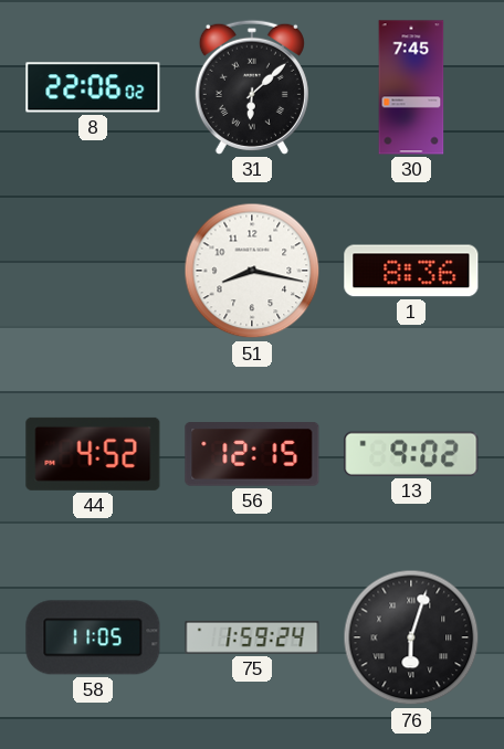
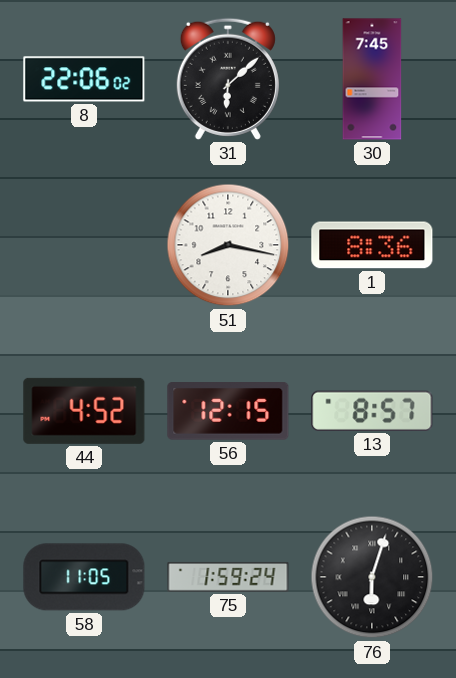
13: 9:02 -> 8:57
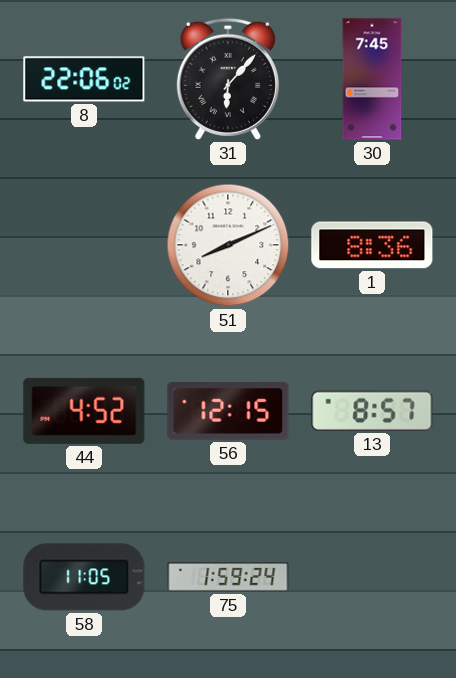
31: 6:08 -> 6:07
51: 8:17 -> 8:11
76: 6:03 -> none
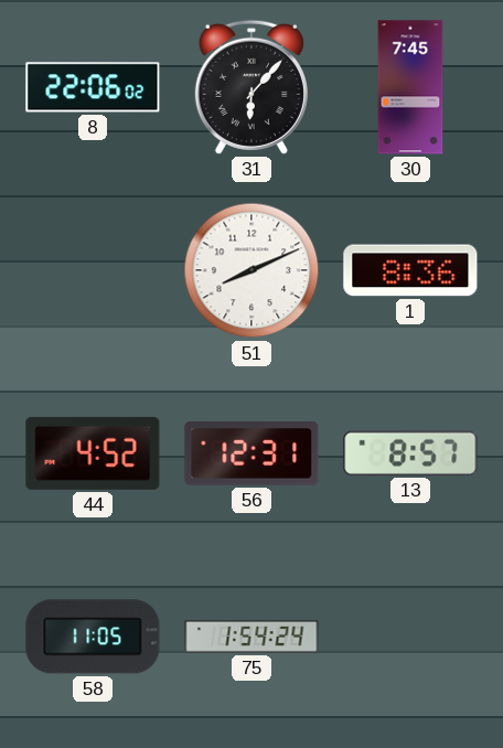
56: 12:15 -> 12:31
75: 1:59 -> 1:54
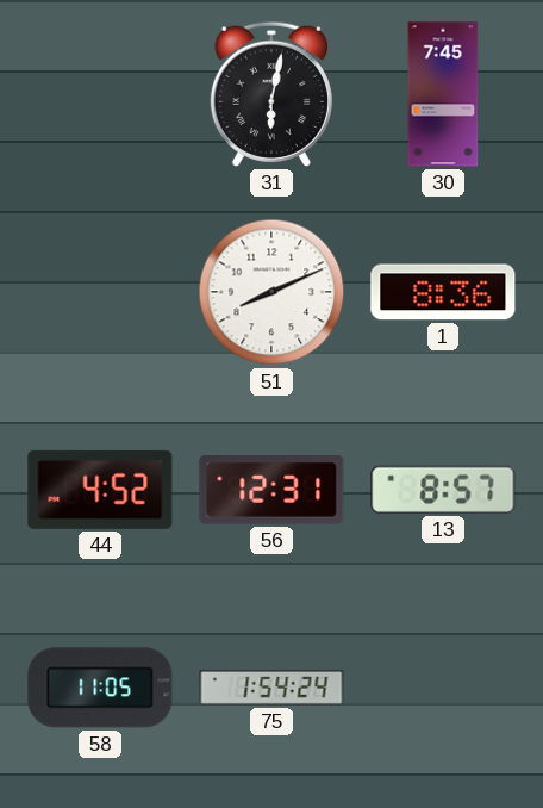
8: 22:06 -> none
31: 6:07 -> 6:02
